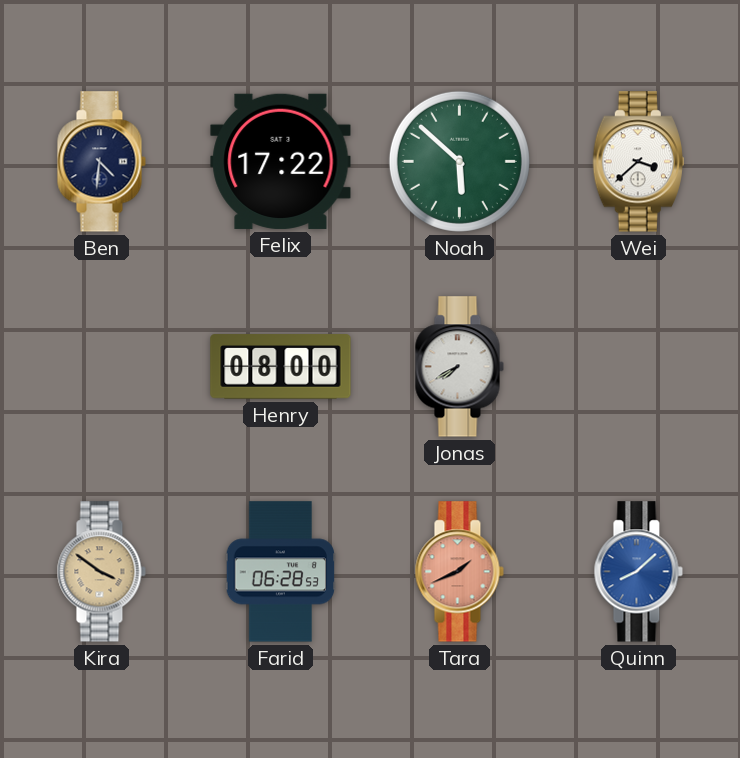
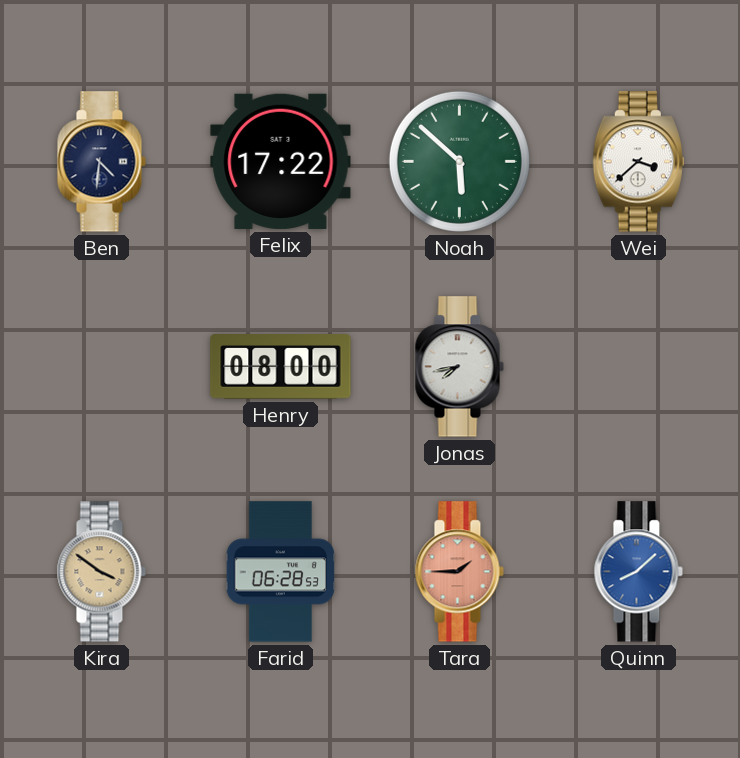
Jonas: 7:40 -> 7:43
Tara: 1:41 -> 1:45
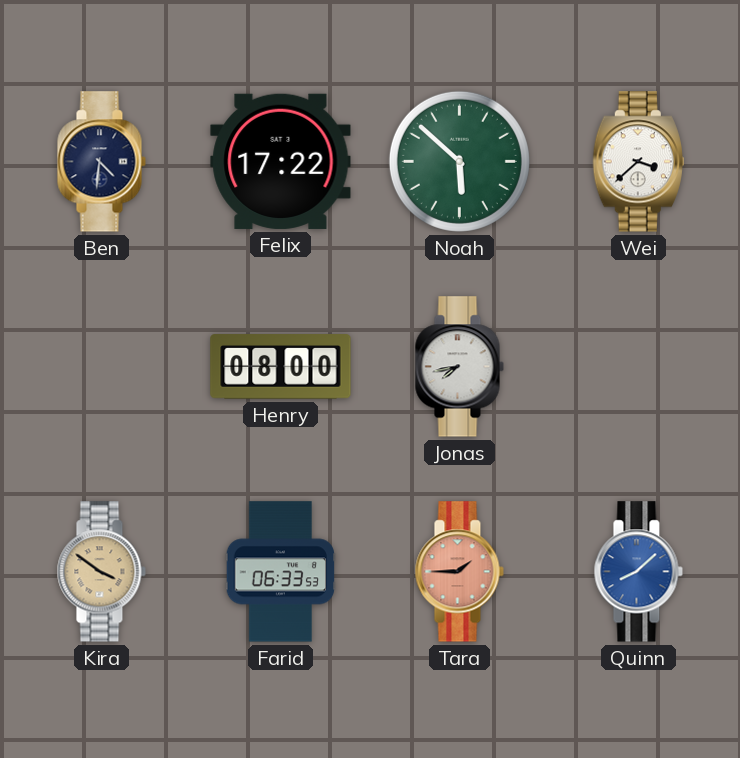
Farid: 06:28 -> 06:33
